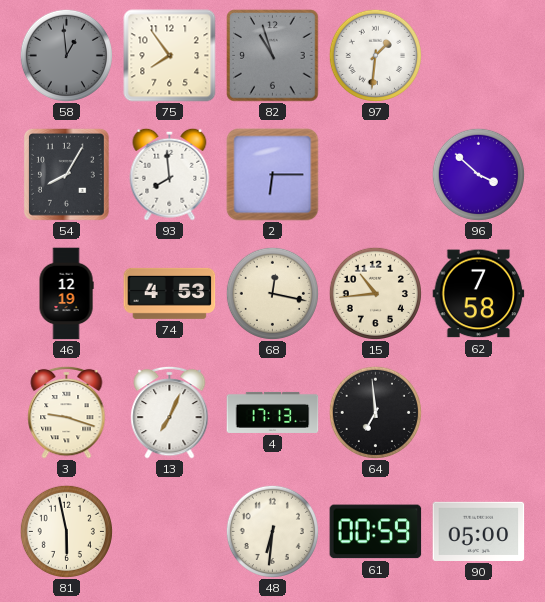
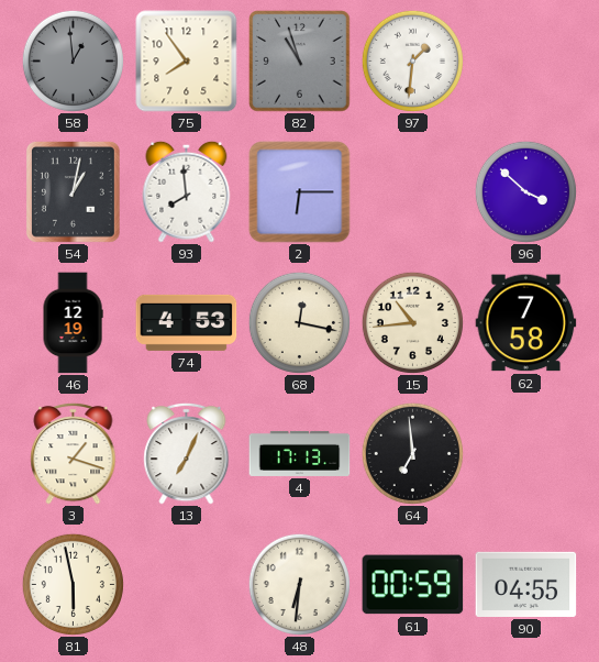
54: 8:05 -> 1:02
3: 9:18 -> 1:18
90: 05:00 -> 04:55
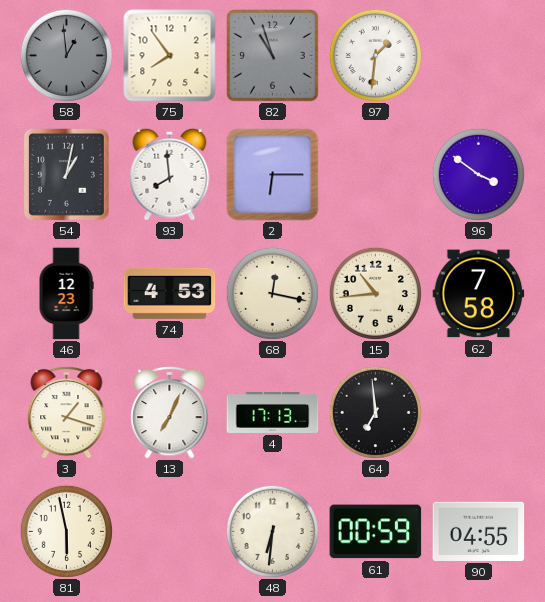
96: 3:52 -> 3:51
46: 12:19 -> 12:23
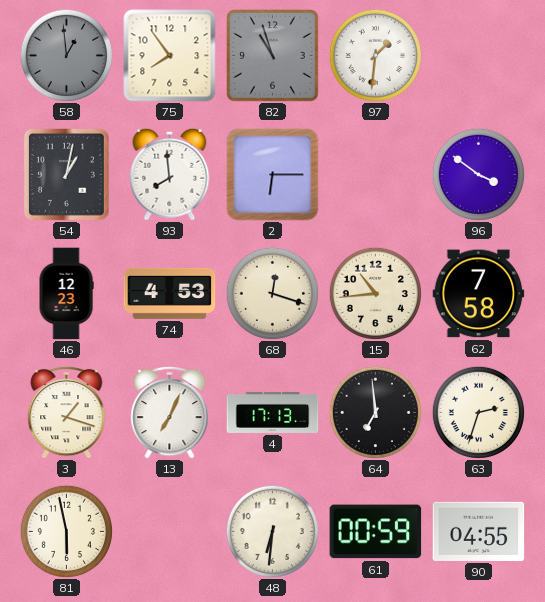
68: 12:17 -> 12:18
63: none -> 2:33
